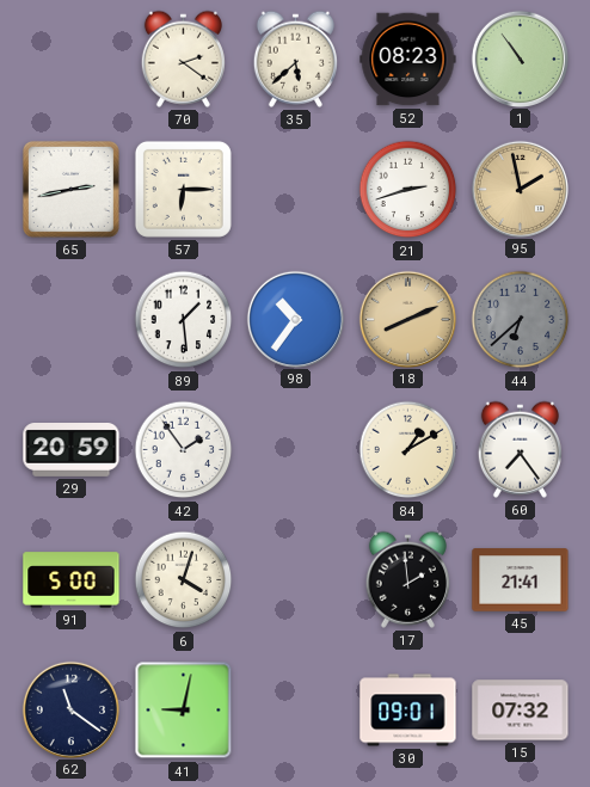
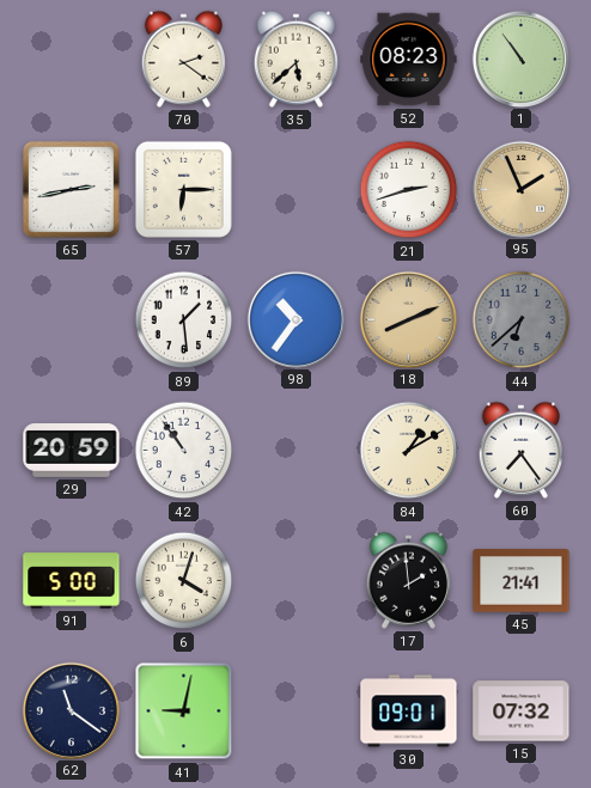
95: 1:58 -> 1:56
42: 1:54 -> 10:54
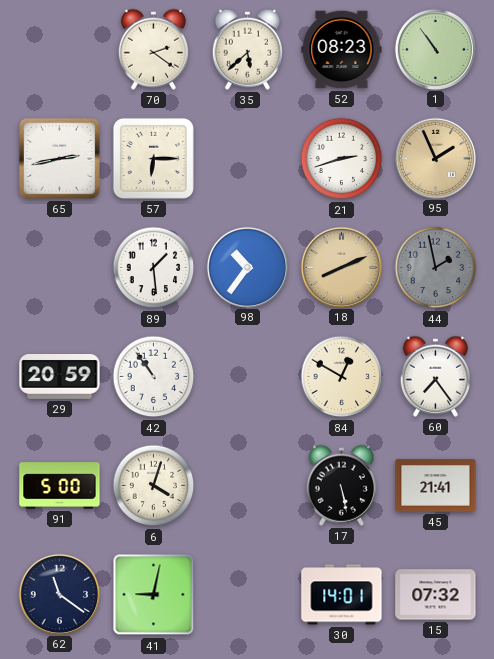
44: 6:38 -> 1:58
84: 1:10 -> 12:50
17: 1:59 -> 5:28
30: 09:01 -> 14:01
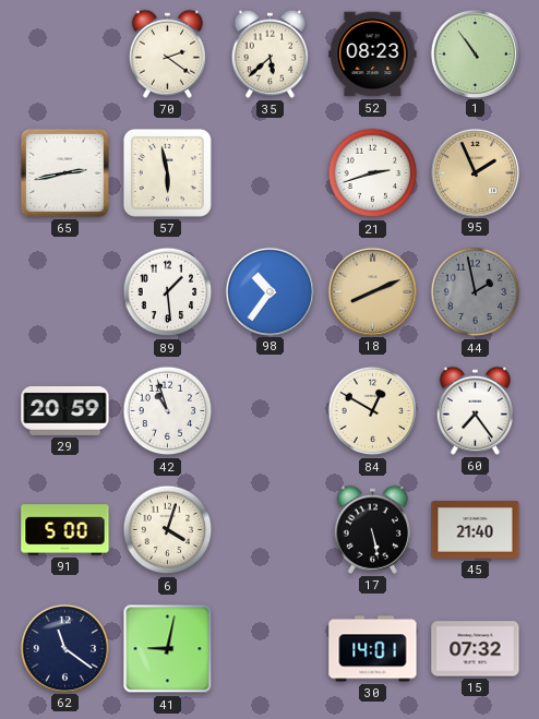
57: 6:15 -> 5:58
42: 10:54 -> 10:57
45: 21:41 -> 21:40
